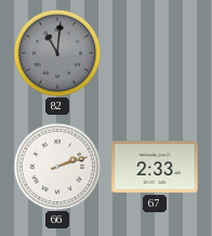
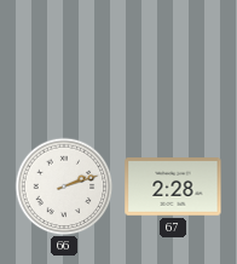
82: 11:01 -> none
67: 2:33 -> 2:28
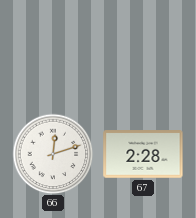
66: 2:12 -> 12:12
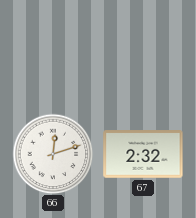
67: 2:28 -> 2:32
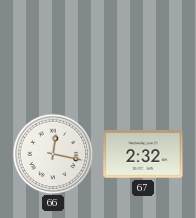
66: 12:12 -> 12:17
